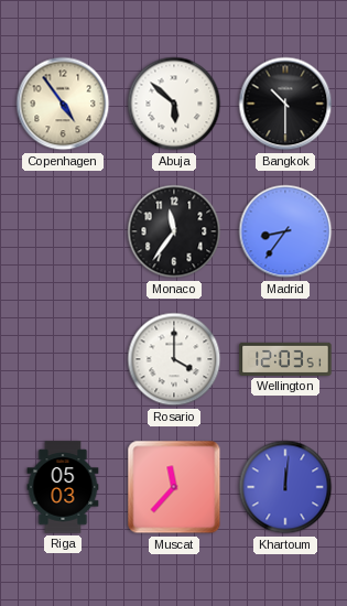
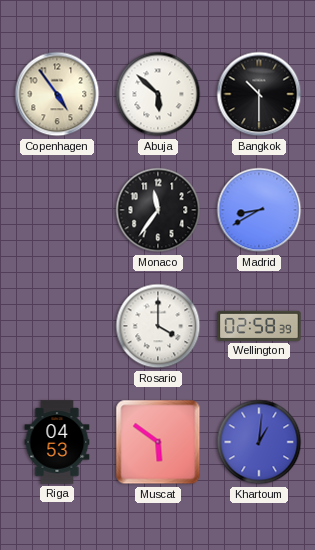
Madrid: 8:36 -> 8:40
Wellington: 12:03 -> 02:58
Riga: 05:03 -> 04:53
Muscat: 11:37 -> 5:51
Khartoum: 12:01 -> 1:01
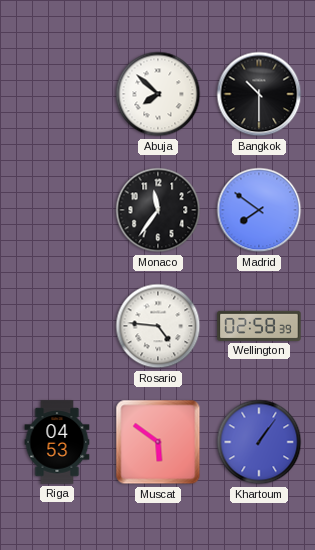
Copenhagen: 4:54 -> none
Abuja: 5:52 -> 7:52
Madrid: 8:40 -> 7:51
Rosario: 4:00 -> 4:46
Khartoum: 1:01 -> 1:06
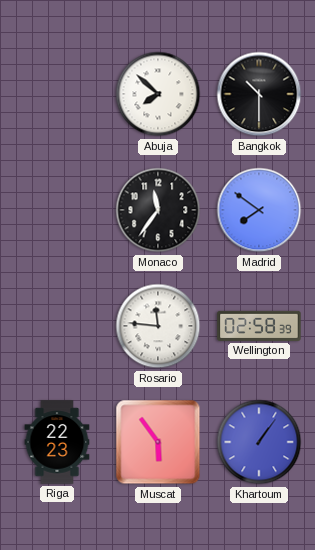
Rosario: 4:46 -> 11:46
Riga: 04:53 -> 22:23
Muscat: 5:51 -> 5:54
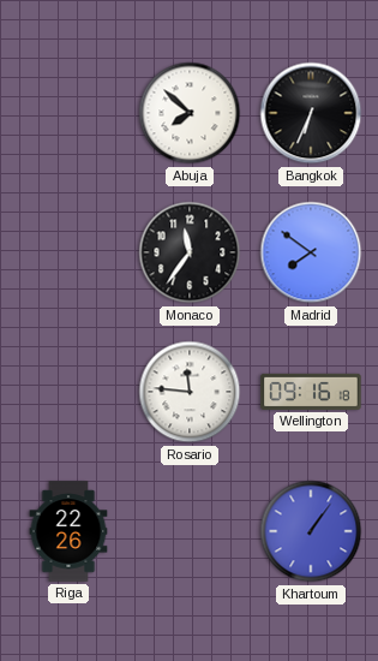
Bangkok: 10:30 -> 6:34
Wellington: 02:58 -> 09:16
Riga: 22:23 -> 22:26
Muscat: 5:54 -> none
